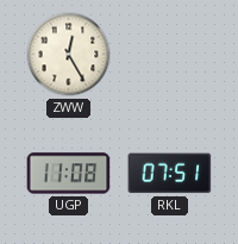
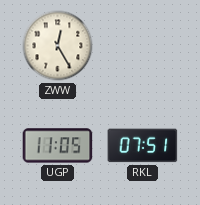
UGP: 11:08 -> 11:05
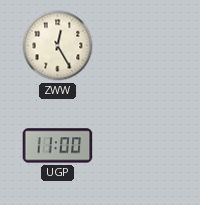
UGP: 11:05 -> 11:00
RKL: 07:51 -> none
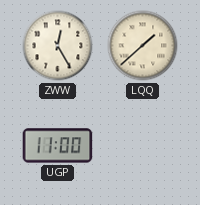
LQQ: none -> 1:38
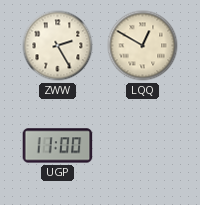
ZWW: 12:25 -> 2:25
LQQ: 1:38 -> 12:50
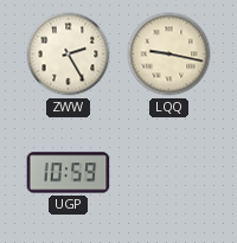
LQQ: 12:50 -> 9:17
UGP: 11:00 -> 10:59
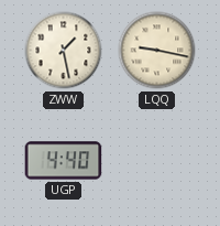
ZWW: 2:25 -> 1:28
UGP: 10:59 -> 4:40
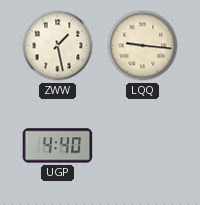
LQQ: 9:17 -> 9:16
